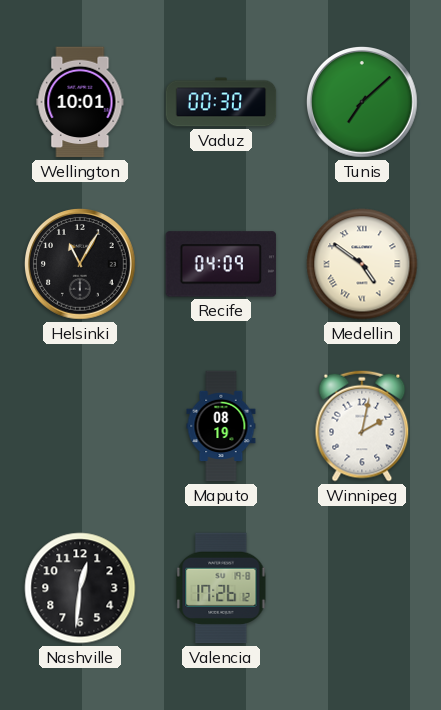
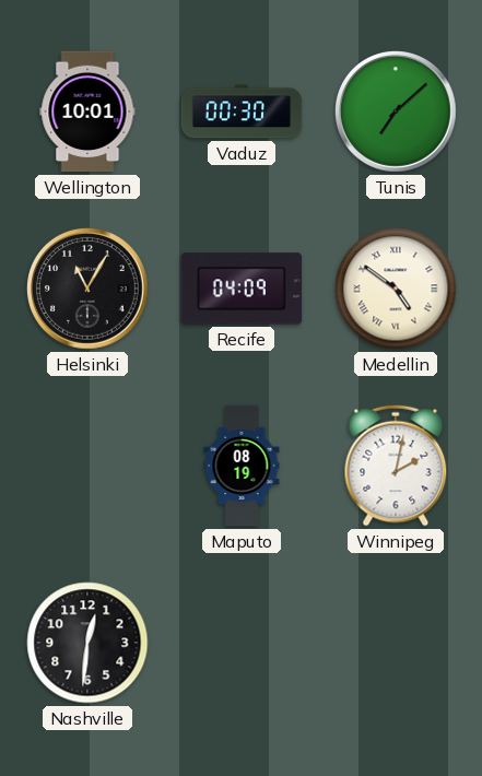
Valencia: 17:26 -> none
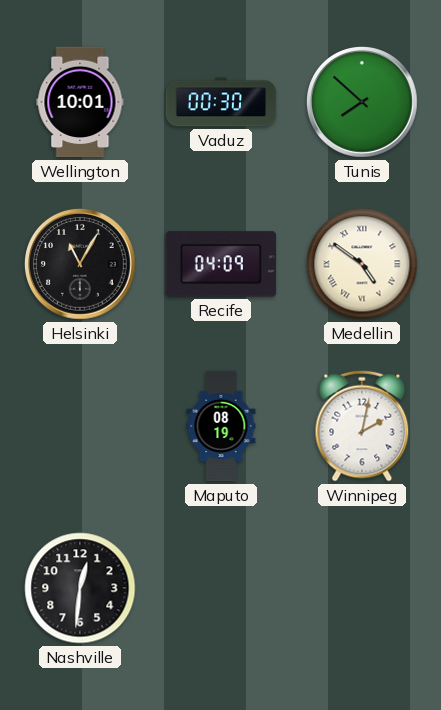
Tunis: 7:08 -> 7:52
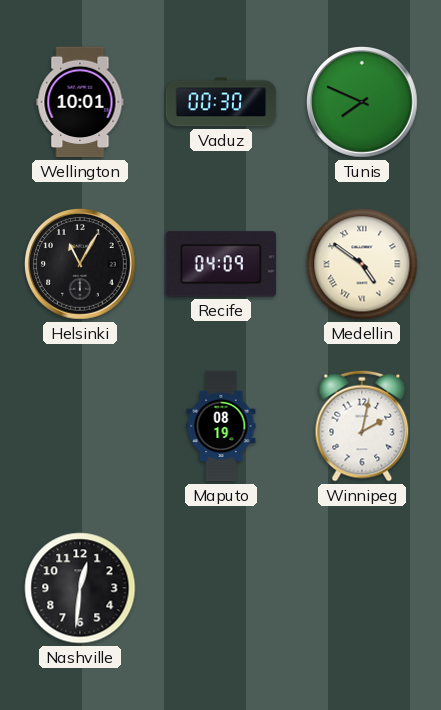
Tunis: 7:52 -> 7:49
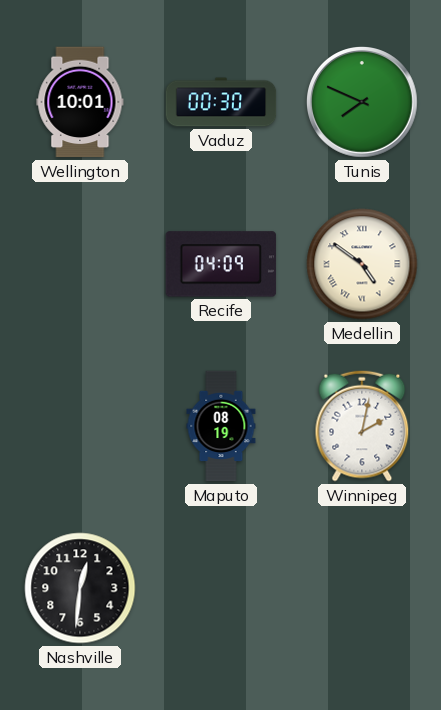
Helsinki: 11:05 -> none
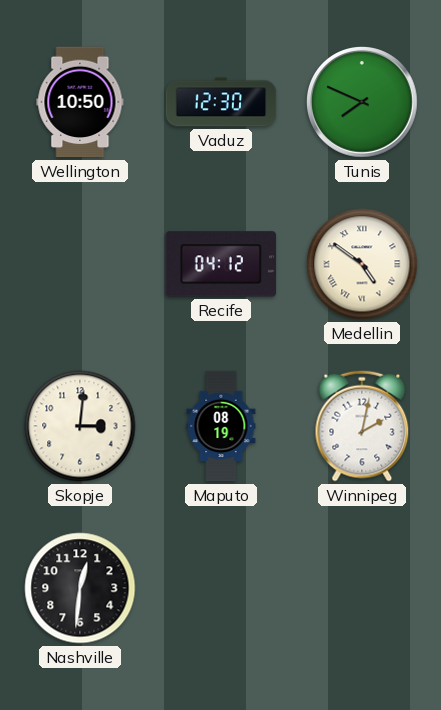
Wellington: 10:01 -> 10:50
Vaduz: 00:30 -> 12:30
Recife: 04:09 -> 04:12
Skopje: none -> 3:01
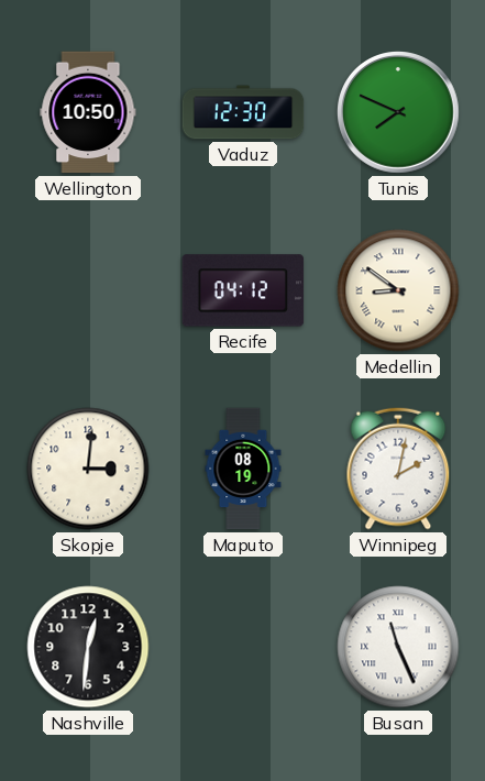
Medellin: 4:51 -> 8:51
Busan: none -> 11:26
